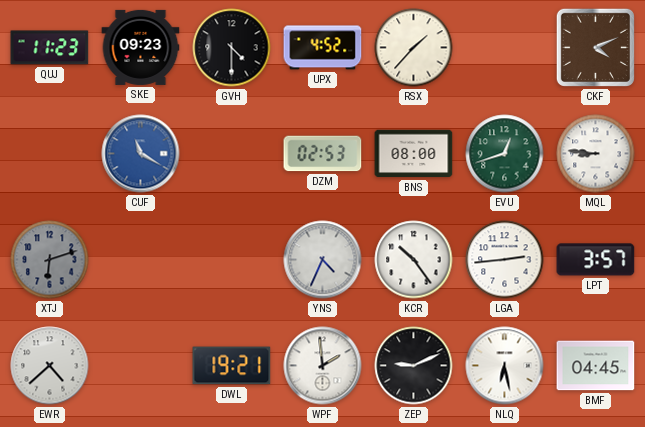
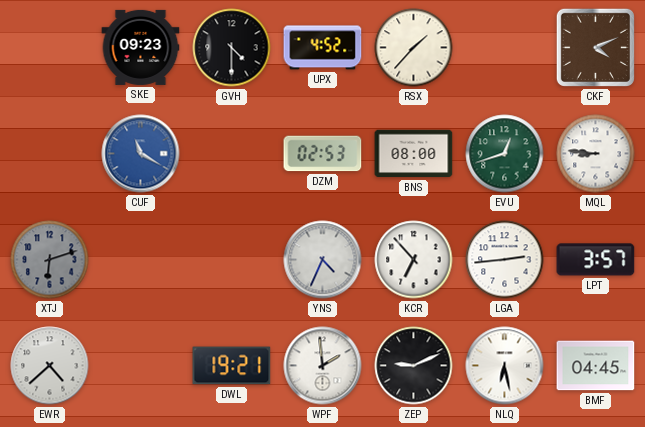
QUJ: 11:23 -> none
KCR: 10:24 -> 6:53
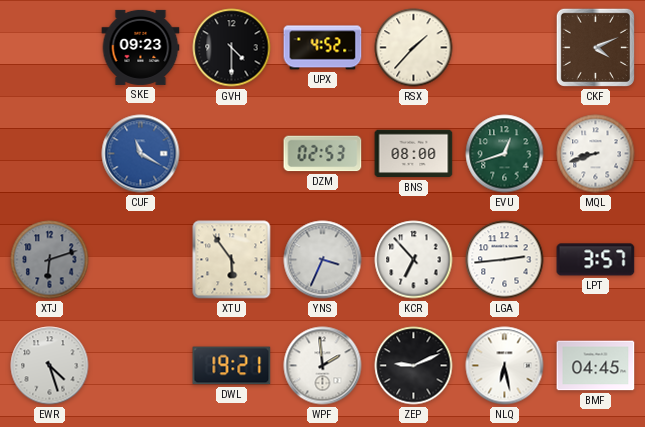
MQL: 8:46 -> 8:42
XTU: none -> 5:54
YNS: 4:34 -> 3:34
EWR: 4:38 -> 4:27
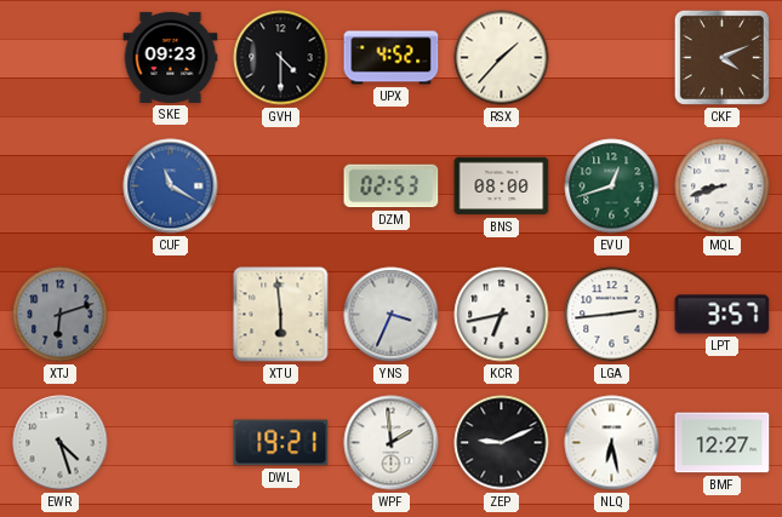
XTU: 5:54 -> 5:59
KCR: 6:53 -> 6:43
BMF: 04:45 -> 12:27
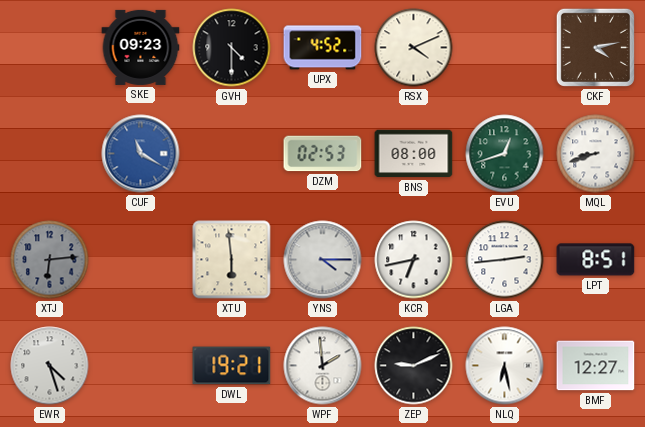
RSX: 1:37 -> 4:11
CKF: 4:11 -> 4:13
XTJ: 6:12 -> 6:14
YNS: 3:34 -> 4:15
LPT: 3:57 -> 8:51
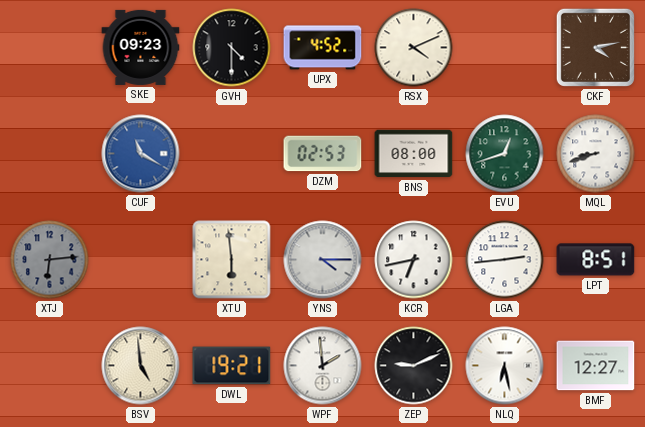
EWR: 4:27 -> none
BSV: none -> 4:59
